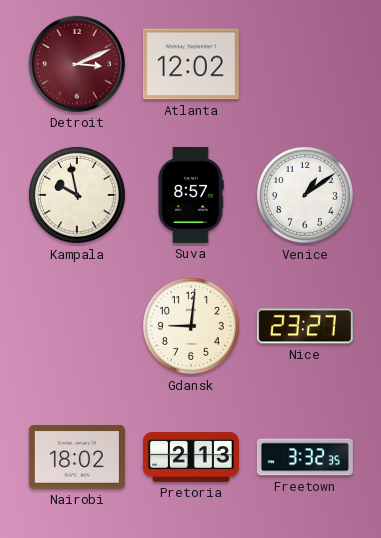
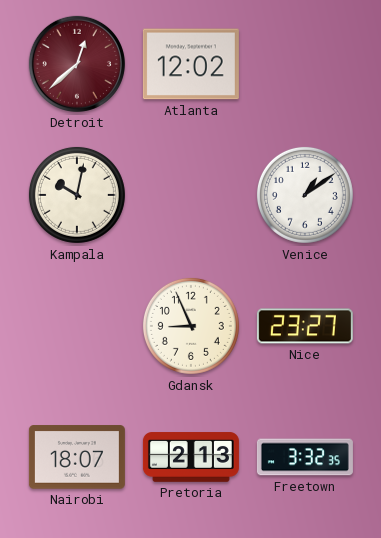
Detroit: 3:11 -> 12:38
Kampala: 9:58 -> 10:02
Suva: 8:57 -> none
Gdansk: 9:01 -> 8:56
Nairobi: 18:02 -> 18:07
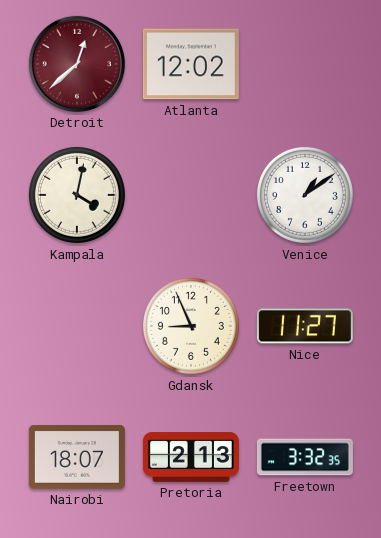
Kampala: 10:02 -> 4:02
Nice: 23:27 -> 11:27
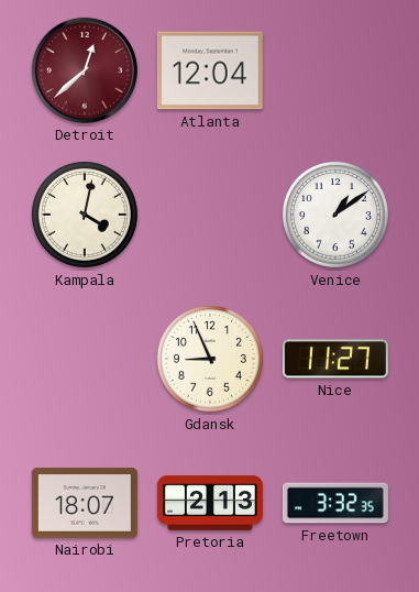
Atlanta: 12:02 -> 12:04
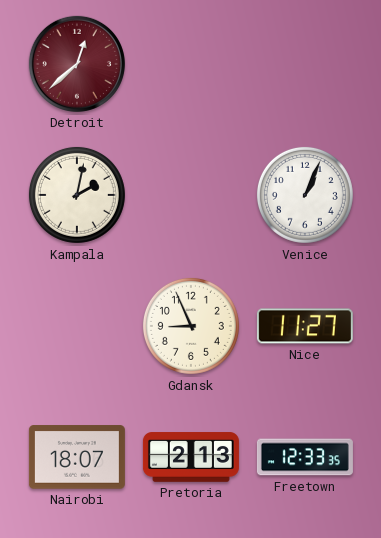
Atlanta: 12:04 -> none
Kampala: 4:02 -> 2:02
Venice: 1:09 -> 1:04
Freetown: 3:32 -> 12:33
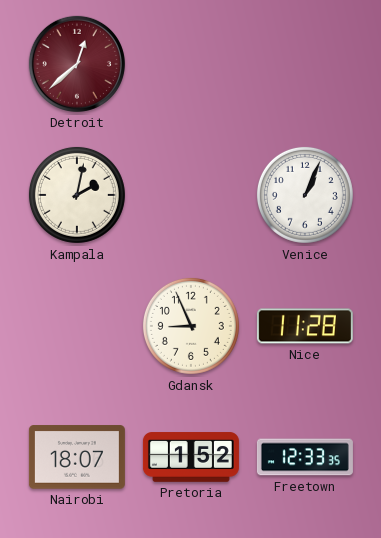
Nice: 11:27 -> 11:28
Pretoria: 2:13 -> 1:52
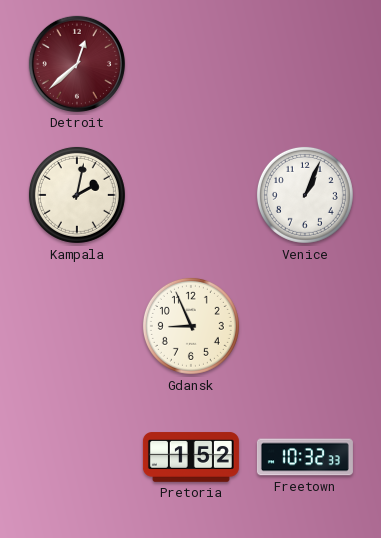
Nice: 11:28 -> none
Nairobi: 18:07 -> none
Freetown: 12:33 -> 10:32
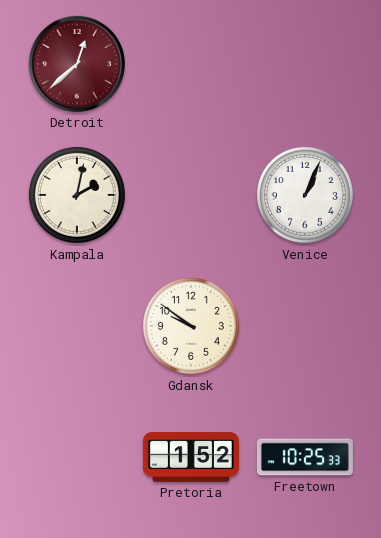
Gdansk: 8:56 -> 9:51
Freetown: 10:32 -> 10:25
